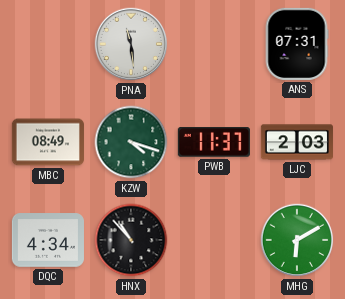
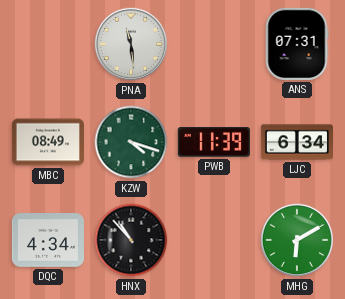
PWB: 11:37 -> 11:39
LJC: 2:03 -> 6:34
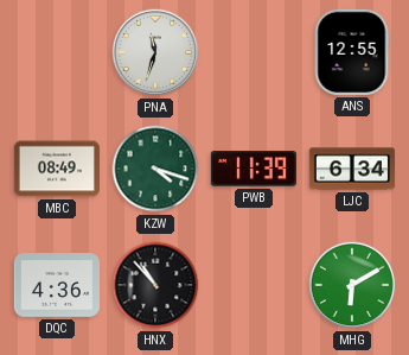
PNA: 11:29 -> 11:33
ANS: 07:31 -> 12:55
DQC: 4:34 -> 4:36
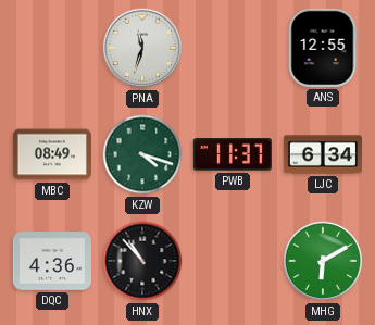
PWB: 11:39 -> 11:37
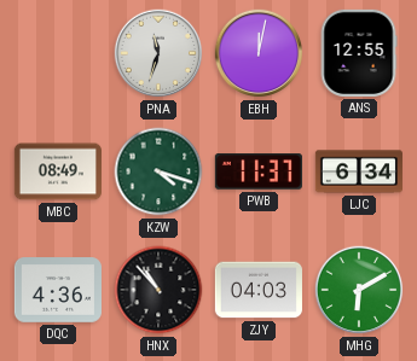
EBH: none -> 12:02
ZJY: none -> 04:03
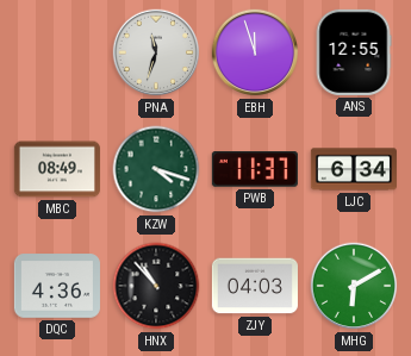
EBH: 12:02 -> 11:57
